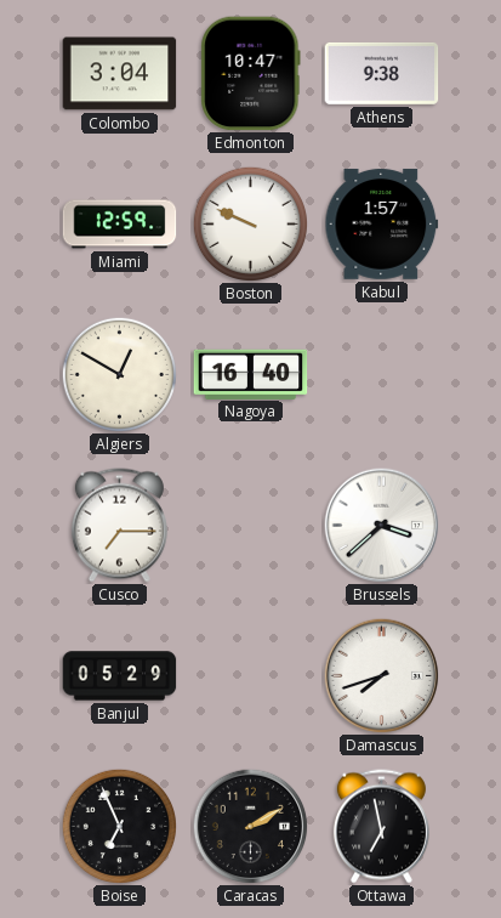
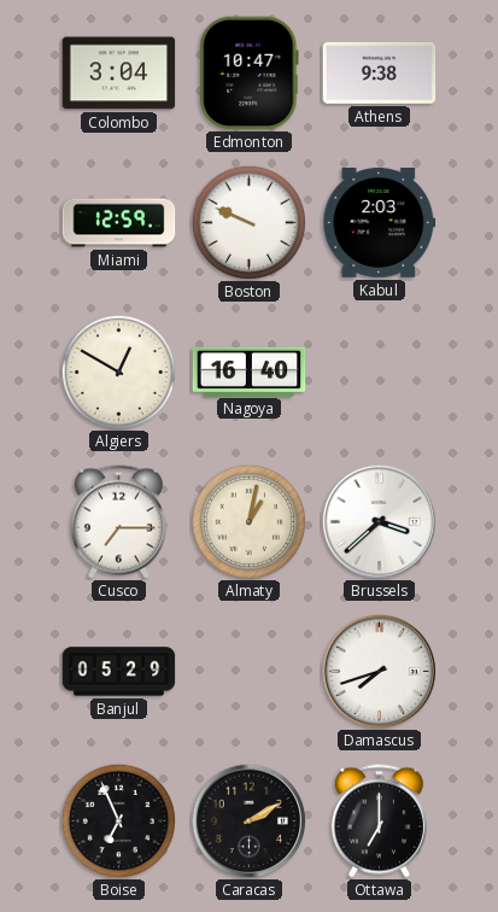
Kabul: 1:57 -> 2:03
Almaty: none -> 1:02
Ottawa: 6:58 -> 7:00
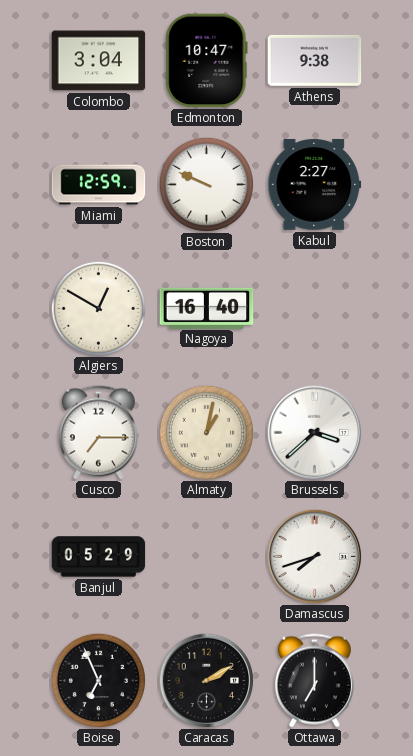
Kabul: 2:03 -> 2:27
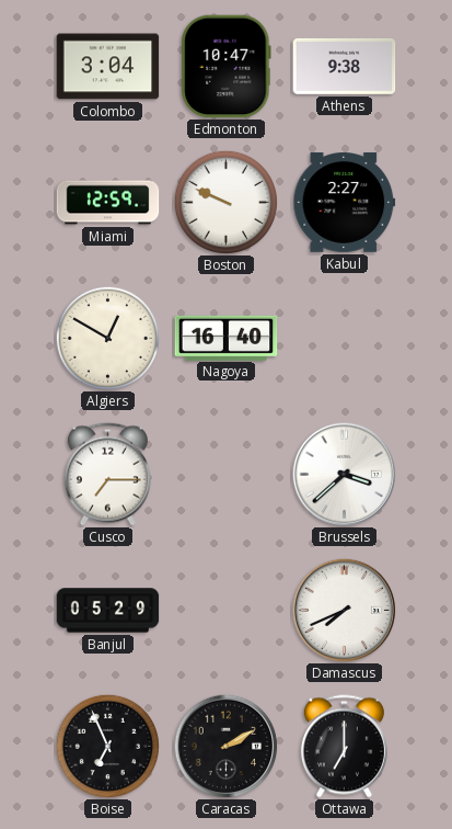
Almaty: 1:02 -> none
Damascus: 7:42 -> 7:41
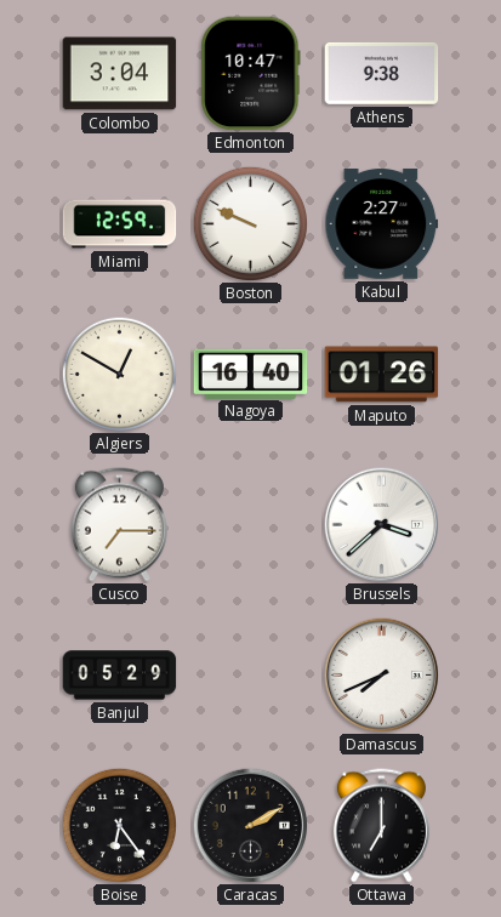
Maputo: none -> 01:26
Boise: 6:56 -> 6:24
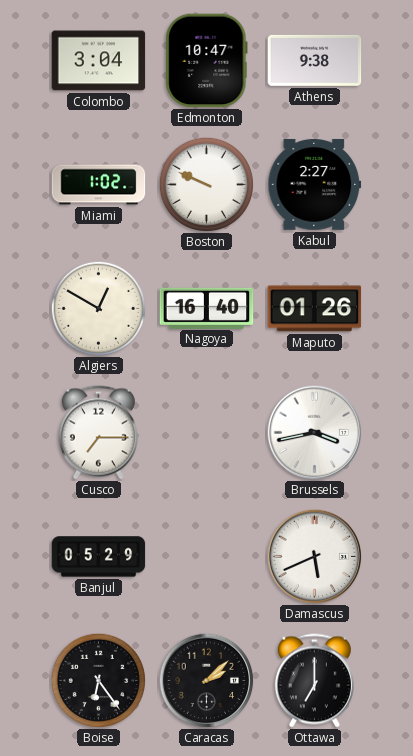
Miami: 12:59 -> 1:02
Brussels: 3:38 -> 3:43
Damascus: 7:41 -> 5:41
Caracas: 2:10 -> 2:08
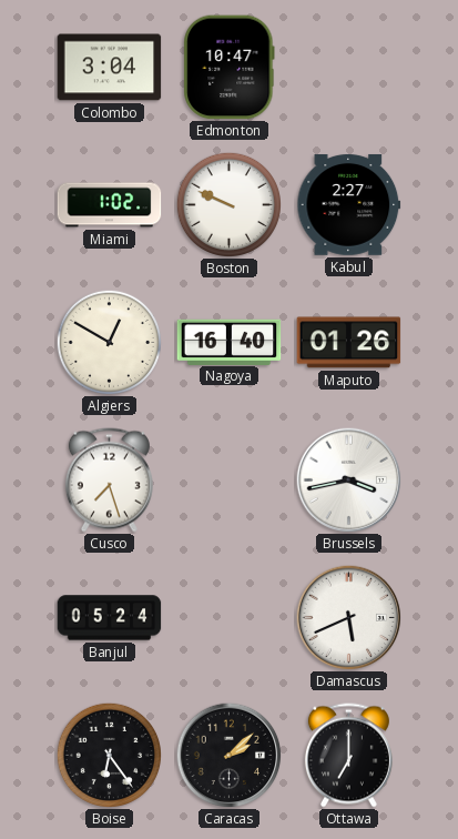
Athens: 9:38 -> none
Cusco: 7:15 -> 7:27
Banjul: 05:29 -> 05:24
